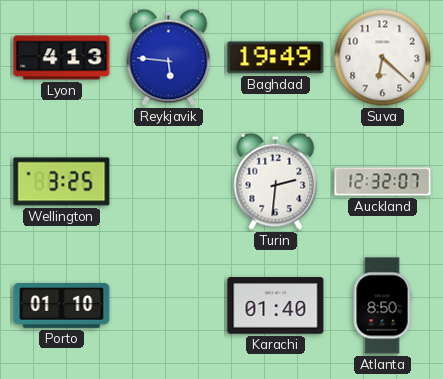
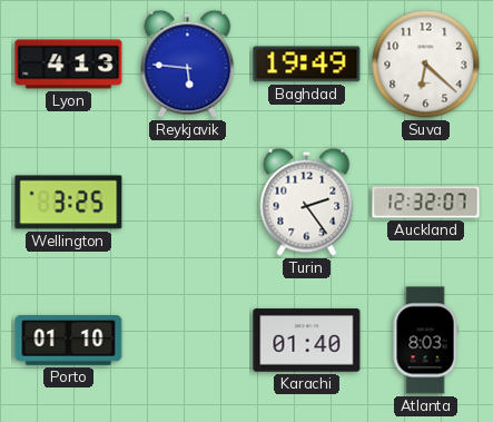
Turin: 2:31 -> 2:24
Atlanta: 8:50 -> 8:03
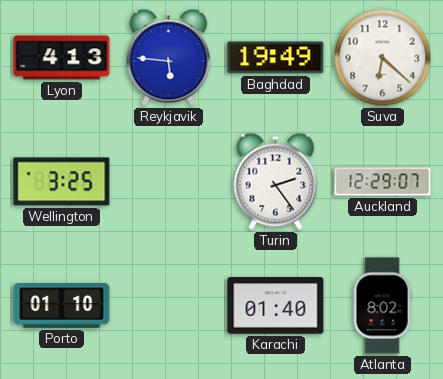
Auckland: 12:32 -> 12:29
Atlanta: 8:03 -> 8:02
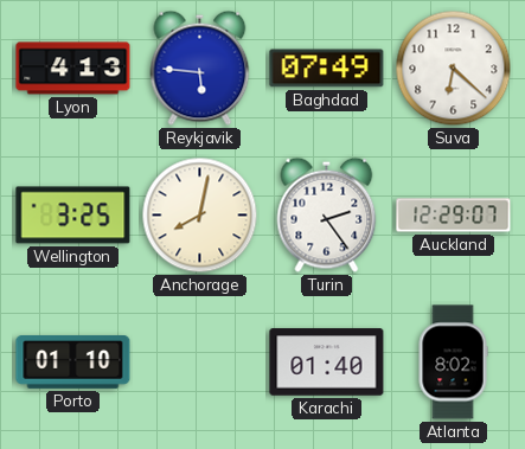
Baghdad: 19:49 -> 07:49
Anchorage: none -> 8:02
